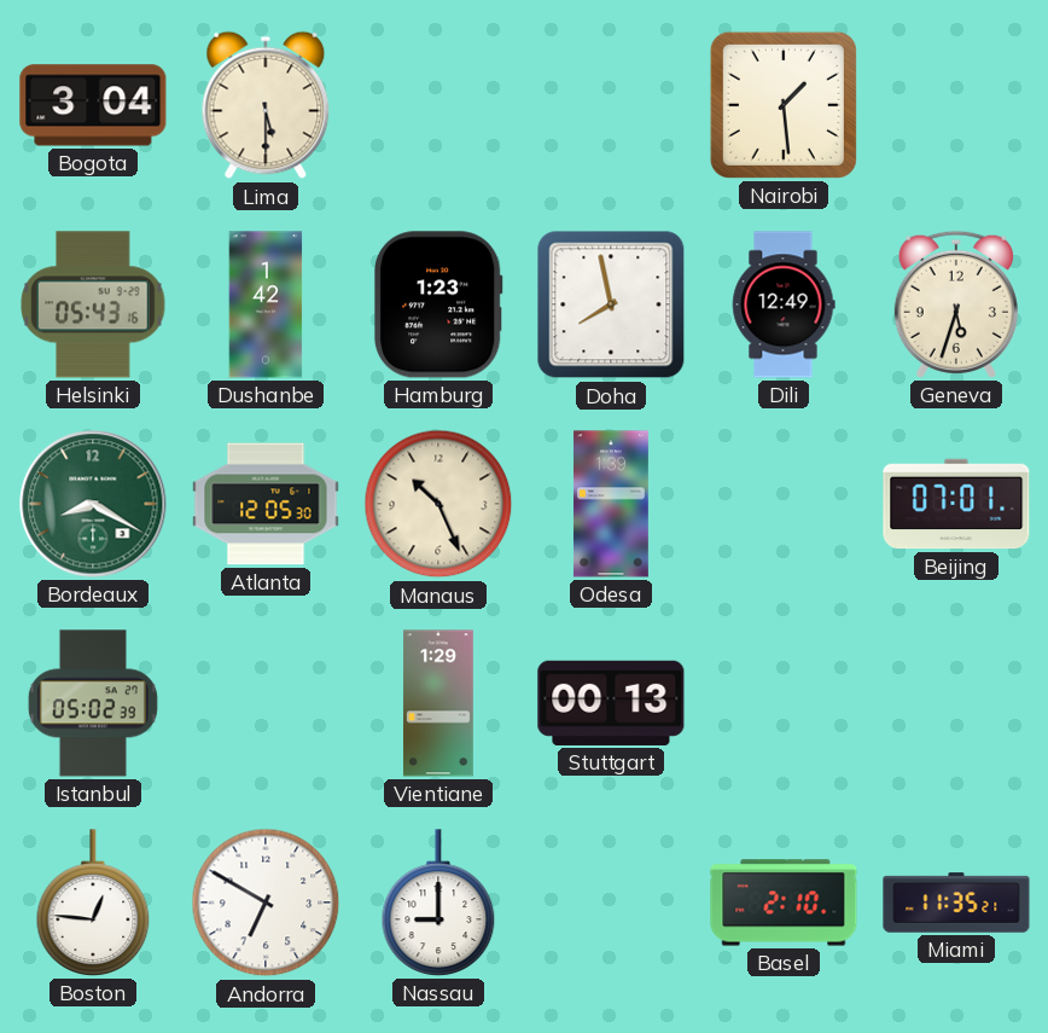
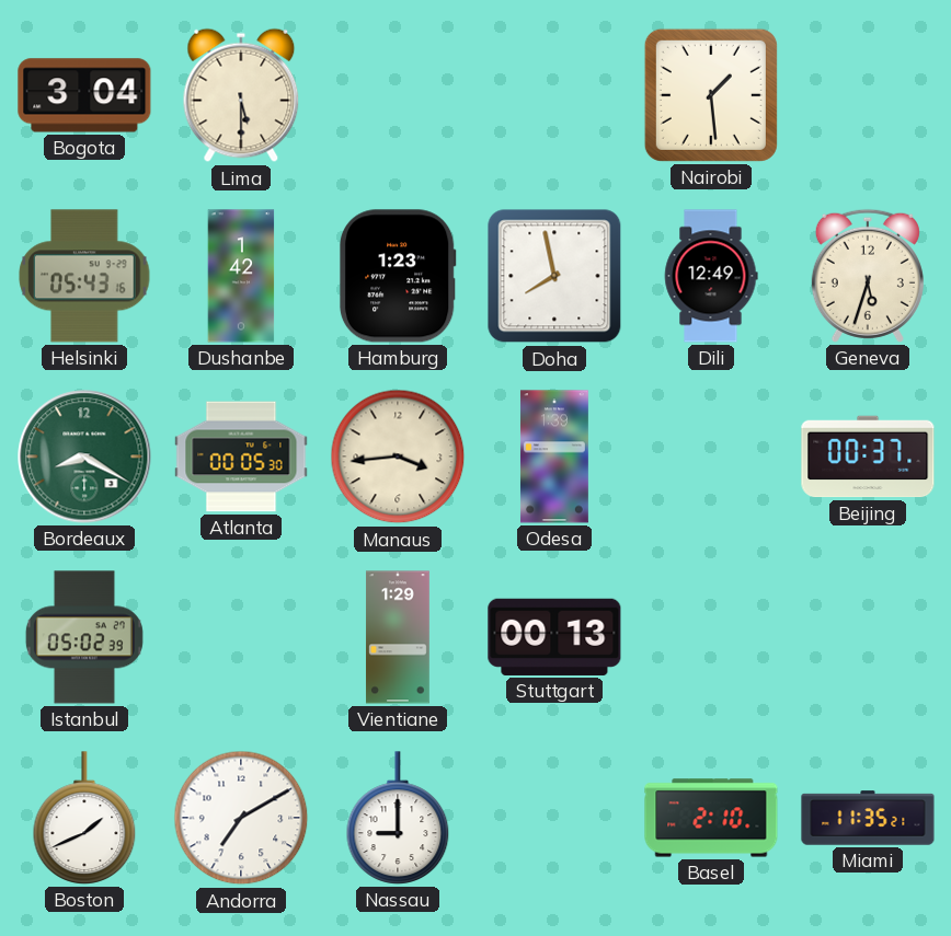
Atlanta: 12:05 -> 00:05
Manaus: 10:26 -> 3:44
Beijing: 07:01 -> 00:37
Boston: 12:46 -> 1:41
Andorra: 6:50 -> 7:10
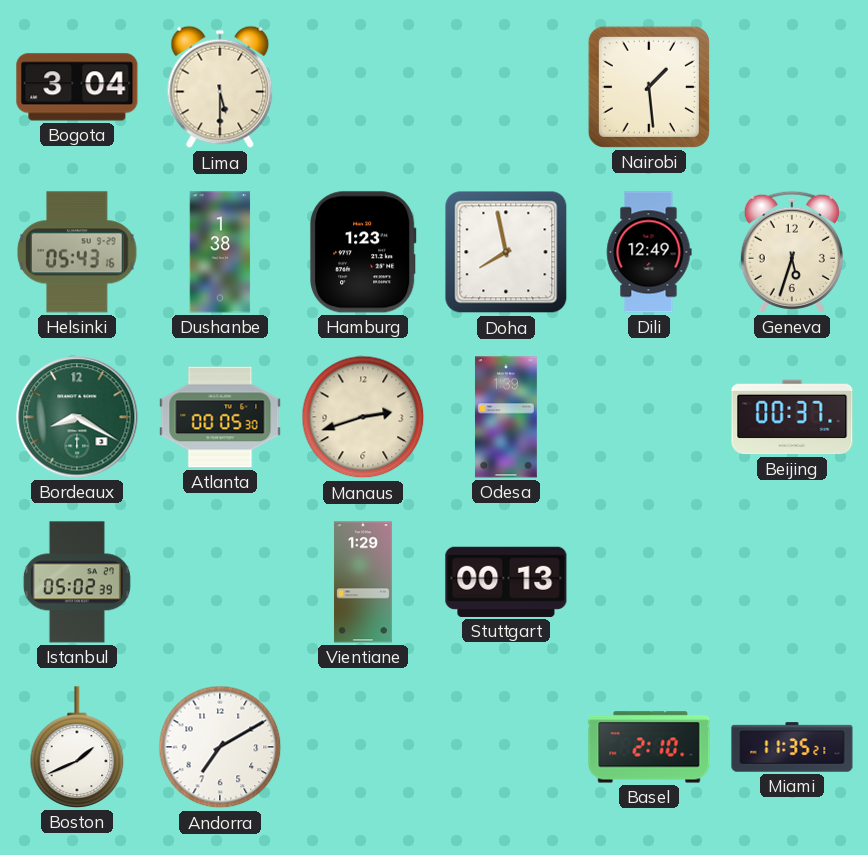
Dushanbe: 1:42 -> 1:38
Manaus: 3:44 -> 2:42
Nassau: 9:00 -> none
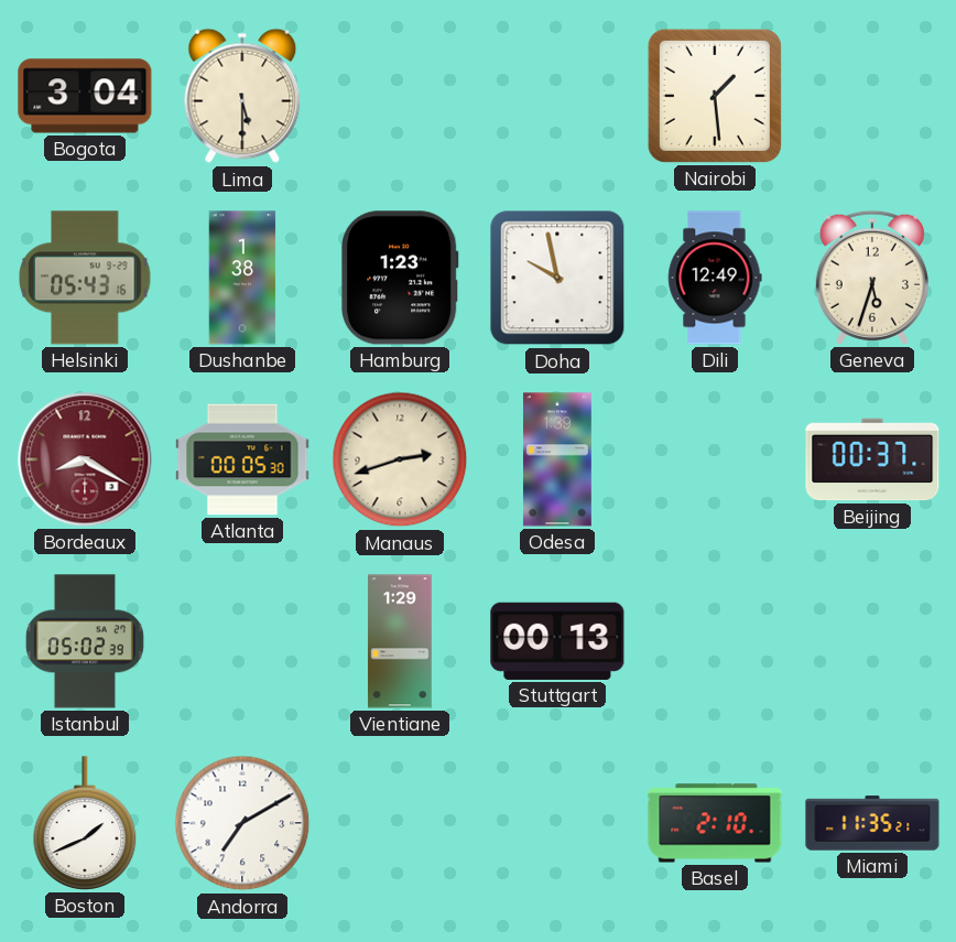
Doha: 7:58 -> 9:58
Bordeaux dial: green -> burgundy
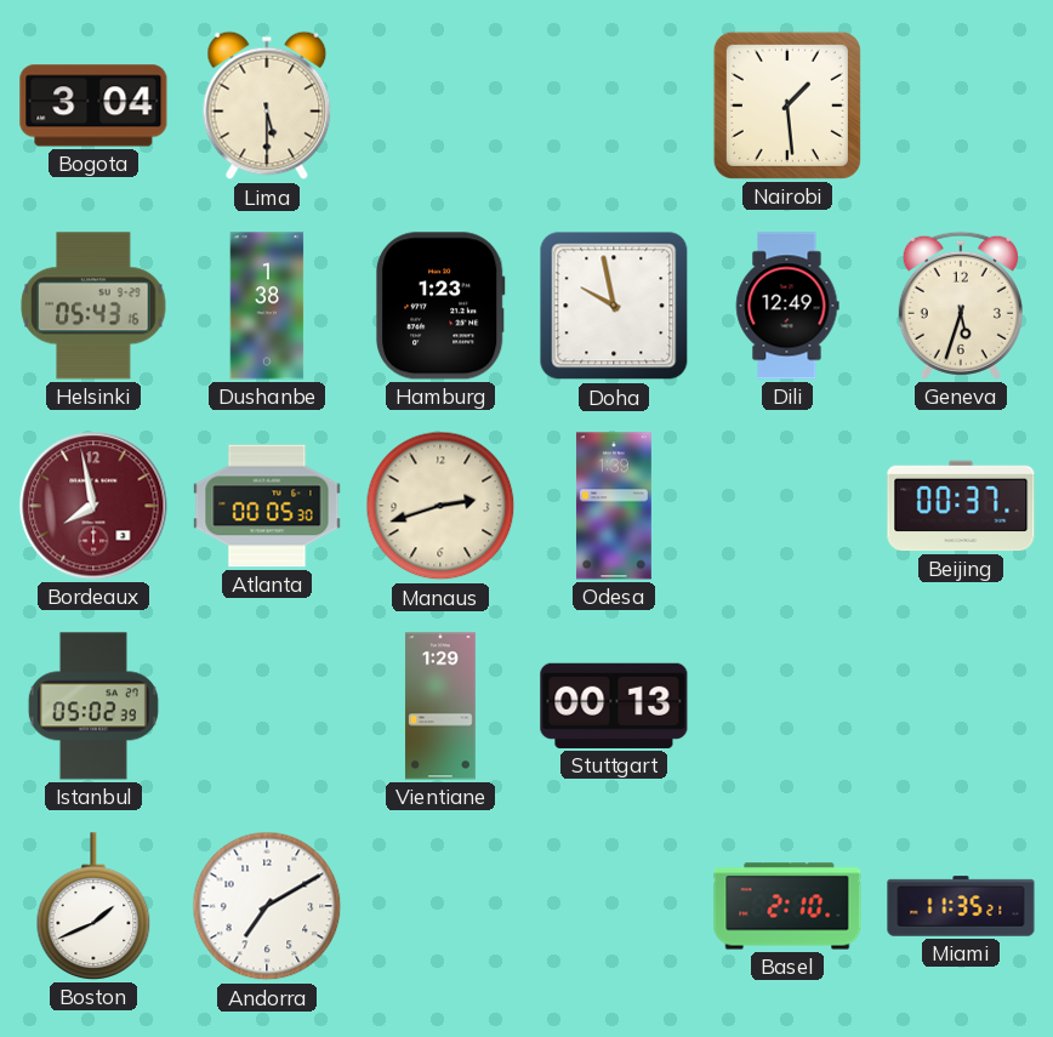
Bordeaux: 8:20 -> 7:58
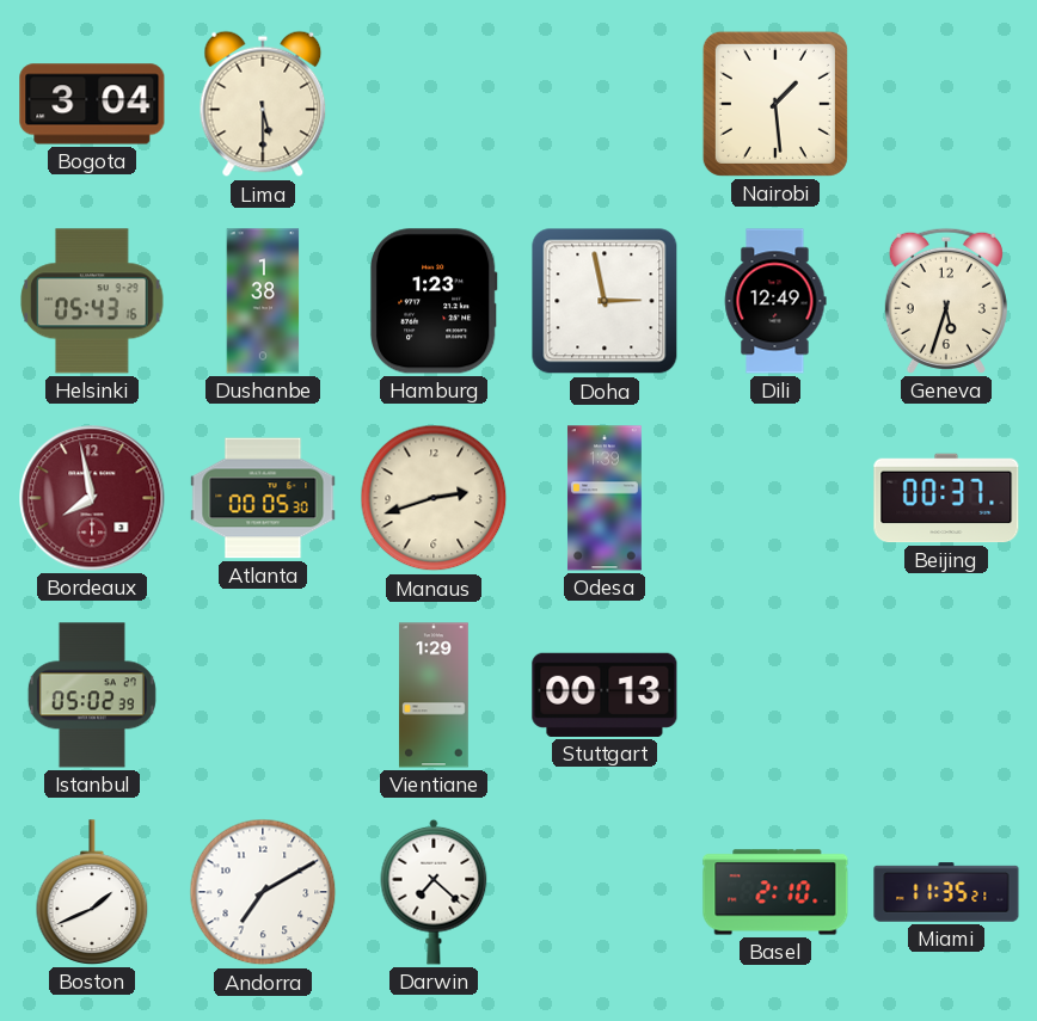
Doha: 9:58 -> 2:58
Darwin: none -> 7:22
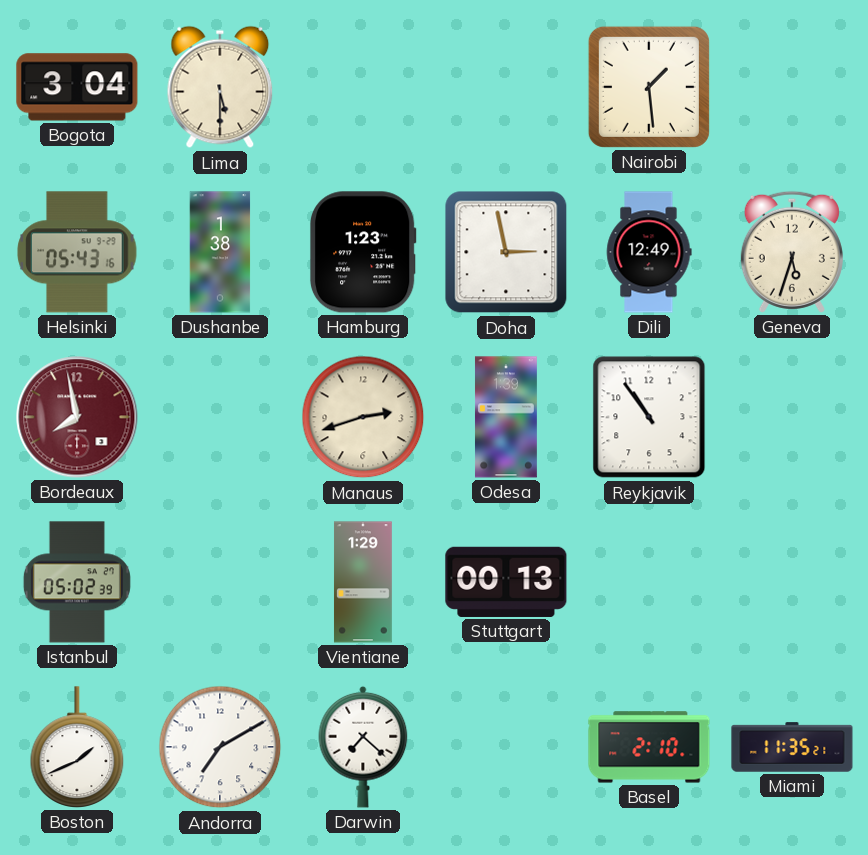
Atlanta: 00:05 -> none
Reykjavik: none -> 10:54
Beijing: 00:37 -> none
